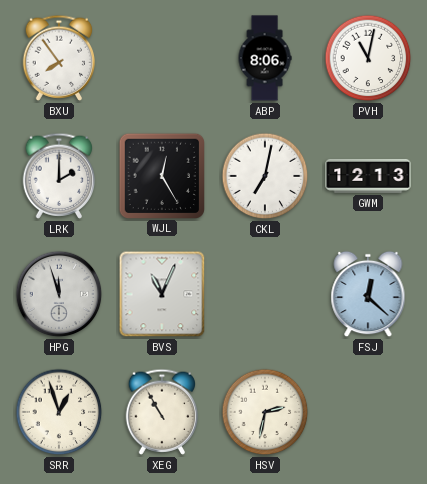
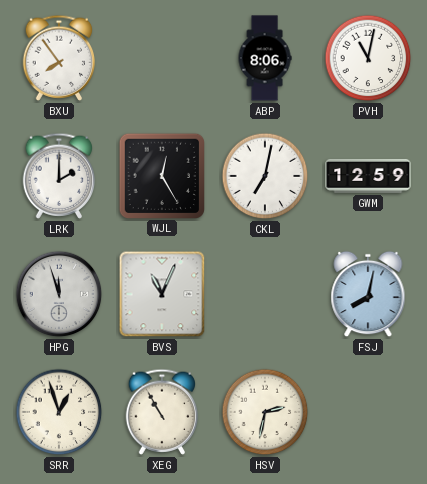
GWM: 12:13 -> 12:59
FSJ: 12:22 -> 8:02
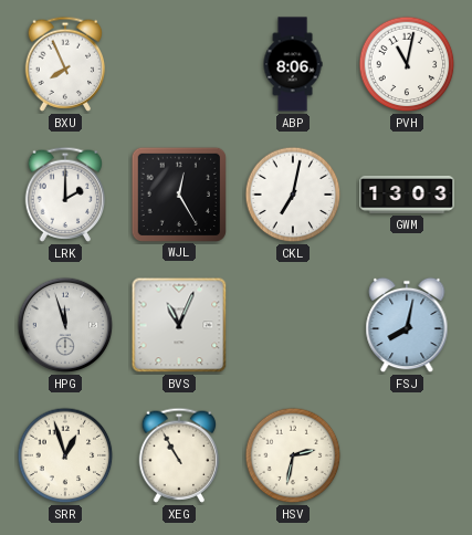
BXU: 7:54 -> 7:56
GWM: 12:59 -> 13:03
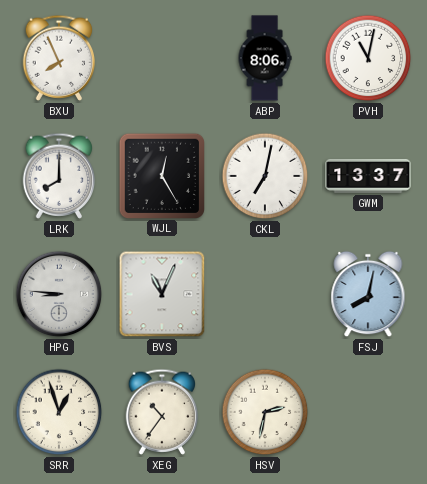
LRK: 2:00 -> 8:00
GWM: 13:03 -> 13:37
HPG: 11:57 -> 8:46
XEG: 10:55 -> 10:36
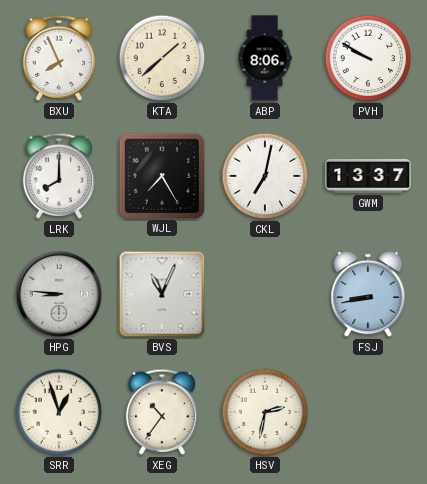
KTA: none -> 1:38
PVH: 11:02 -> 9:50
WJL: 12:25 -> 7:25
FSJ: 8:02 -> 8:43
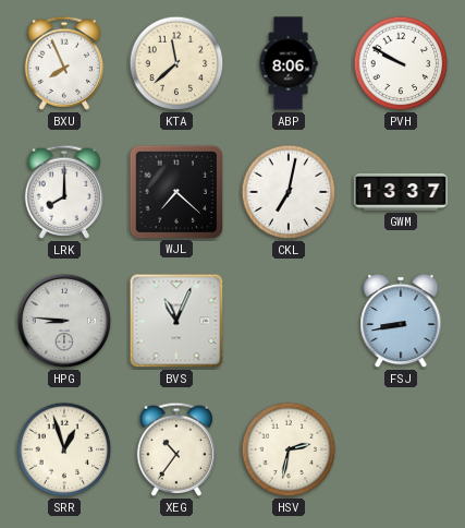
KTA: 1:38 -> 11:38
WJL: 7:25 -> 7:22
